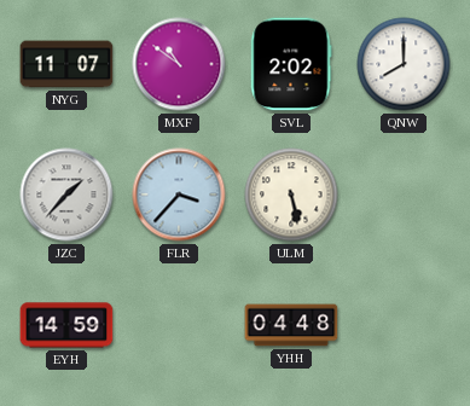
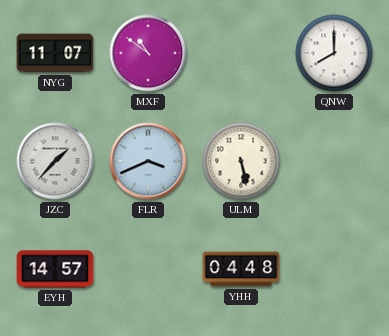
SVL: 2:02 -> none
FLR: 3:37 -> 3:41
EYH: 14:59 -> 14:57
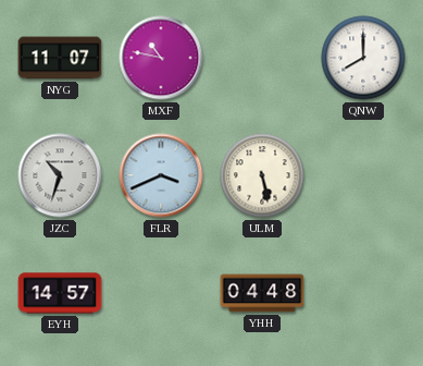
MXF: 10:51 -> 10:47
JZC: 1:37 -> 10:33
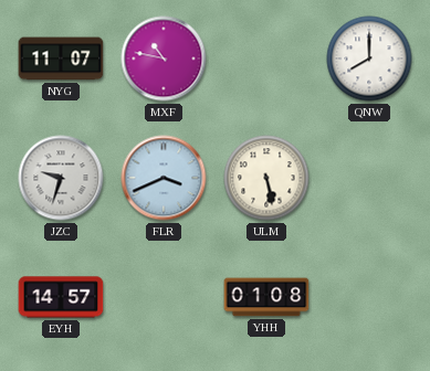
JZC: 10:33 -> 9:33
YHH: 04:48 -> 01:08
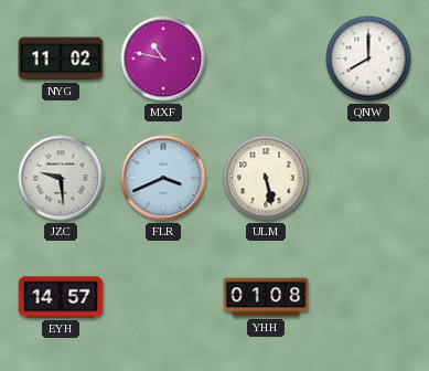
NYG: 11:07 -> 11:02
JZC: 9:33 -> 9:29
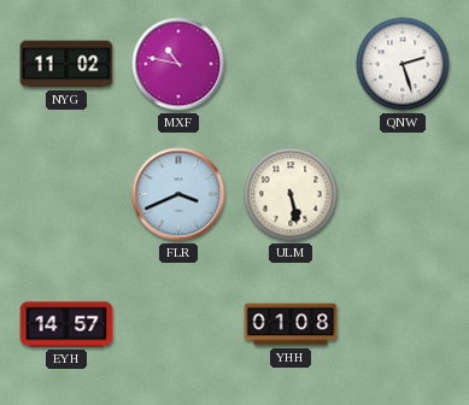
QNW: 8:00 -> 2:27
JZC: 9:29 -> none
